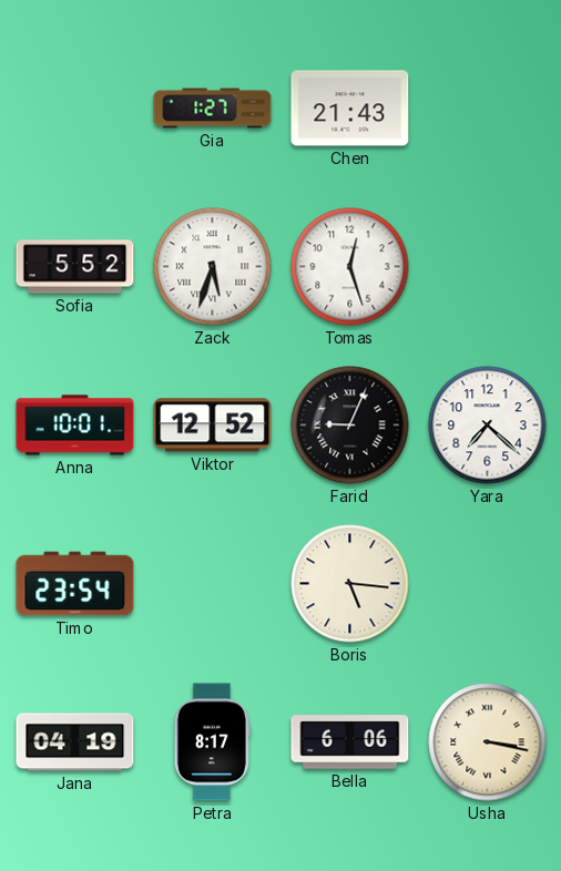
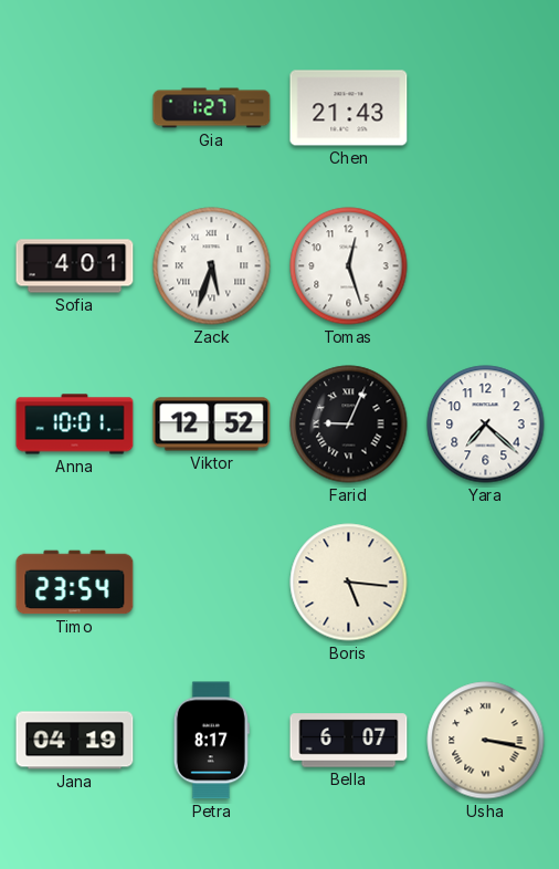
Sofia: 5:52 -> 4:01
Bella: 6:06 -> 6:07
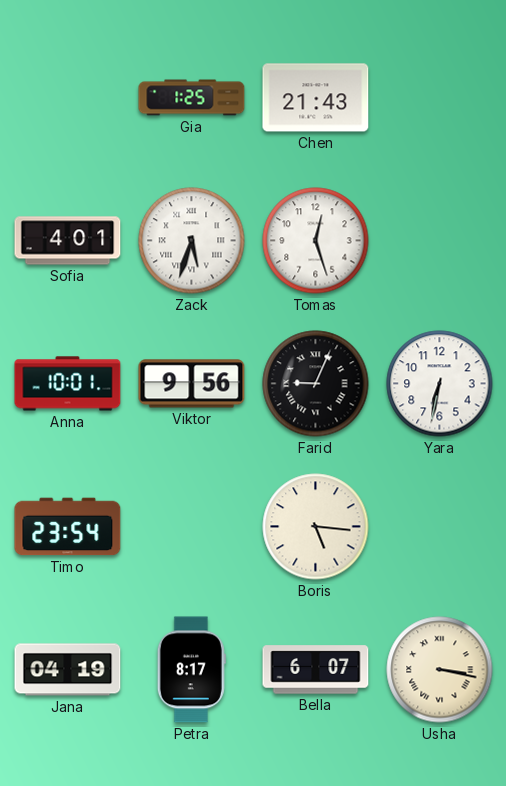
Gia: 1:27 -> 1:25
Viktor: 12:52 -> 9:56
Yara: 7:22 -> 6:32
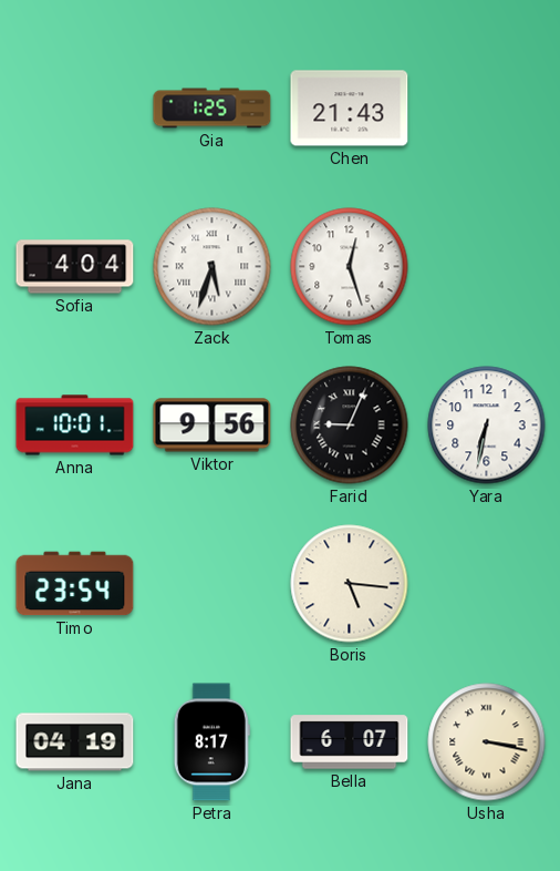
Sofia: 4:01 -> 4:04
